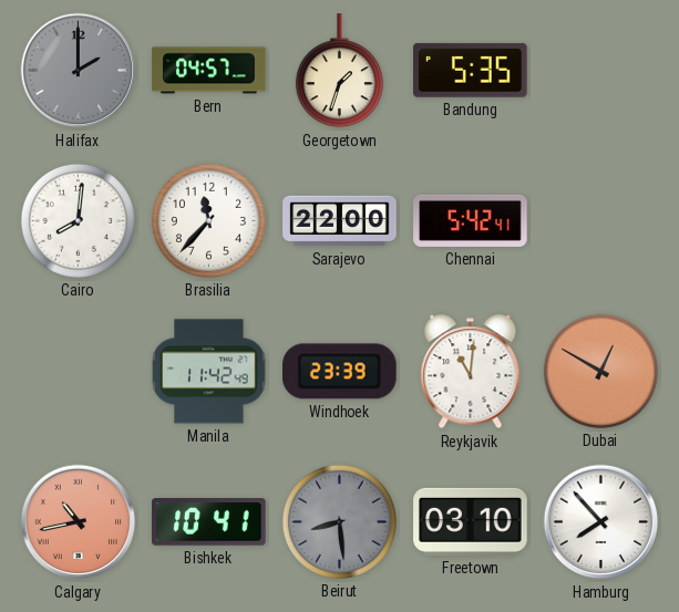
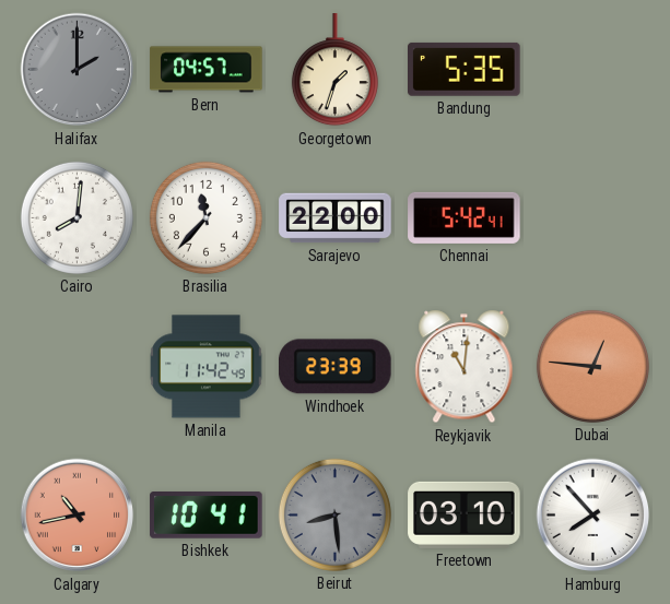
Dubai: 12:50 -> 12:46
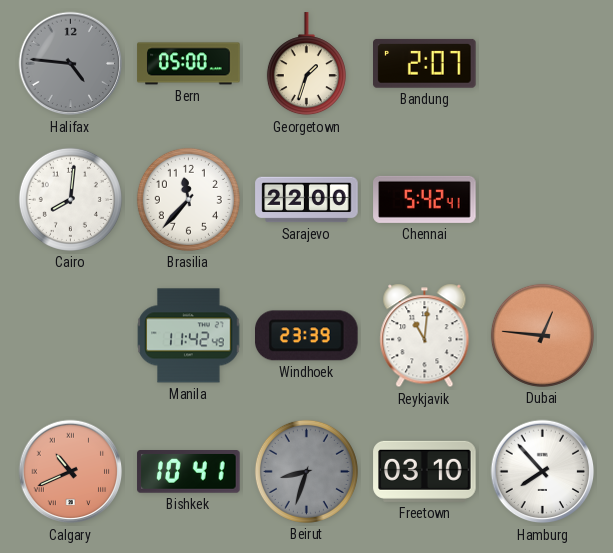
Halifax: 2:00 -> 4:46
Bern: 04:57 -> 05:00
Bandung: 5:35 -> 2:07
Calgary: 10:43 -> 10:41
Beirut: 8:29 -> 8:33
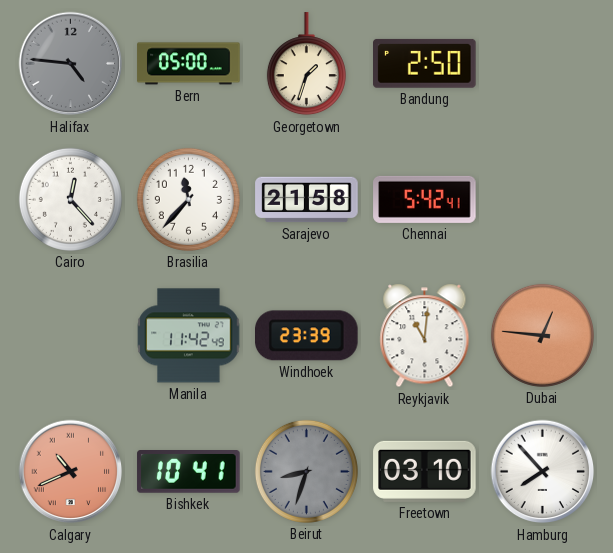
Bandung: 2:07 -> 2:50
Cairo: 8:01 -> 12:23
Sarajevo: 22:00 -> 21:58
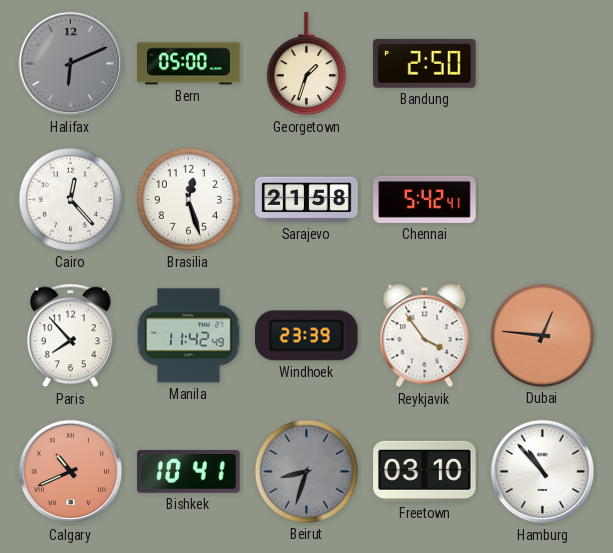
Halifax: 4:46 -> 6:11
Brasilia: 11:37 -> 12:27
Paris: none -> 7:53
Reykjavik: 11:01 -> 3:54
Hamburg: 7:53 -> 10:53
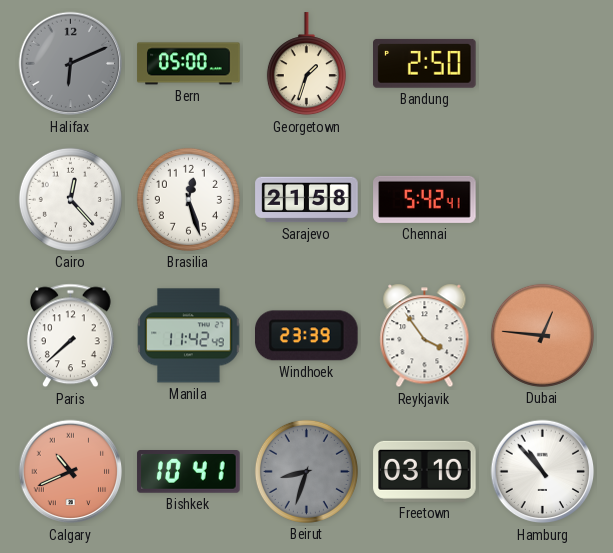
Paris: 7:53 -> 7:38
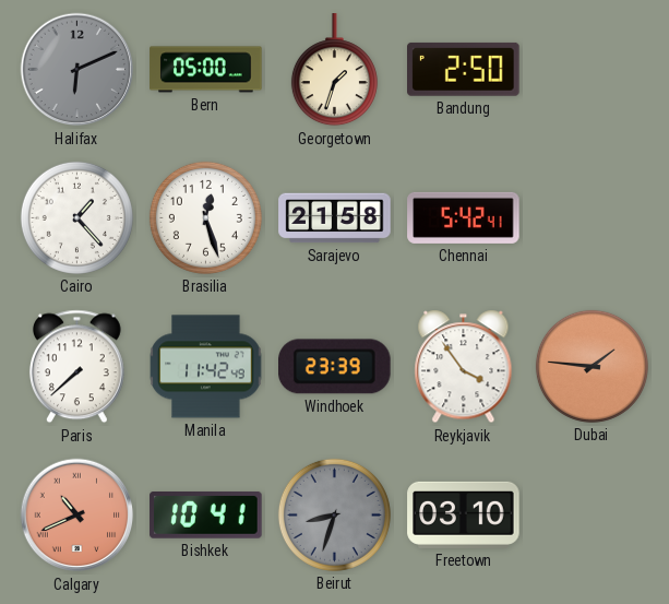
Cairo: 12:23 -> 1:23
Dubai: 12:46 -> 1:46
Hamburg: 10:53 -> none
